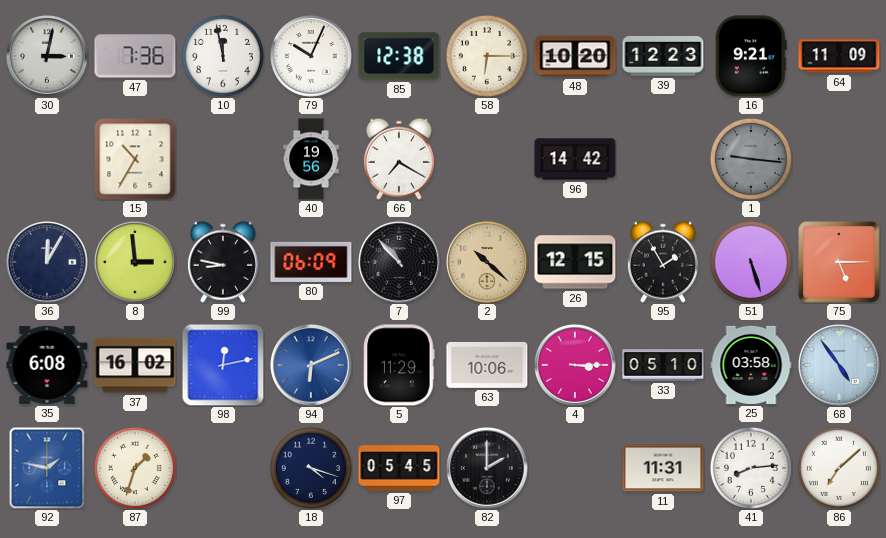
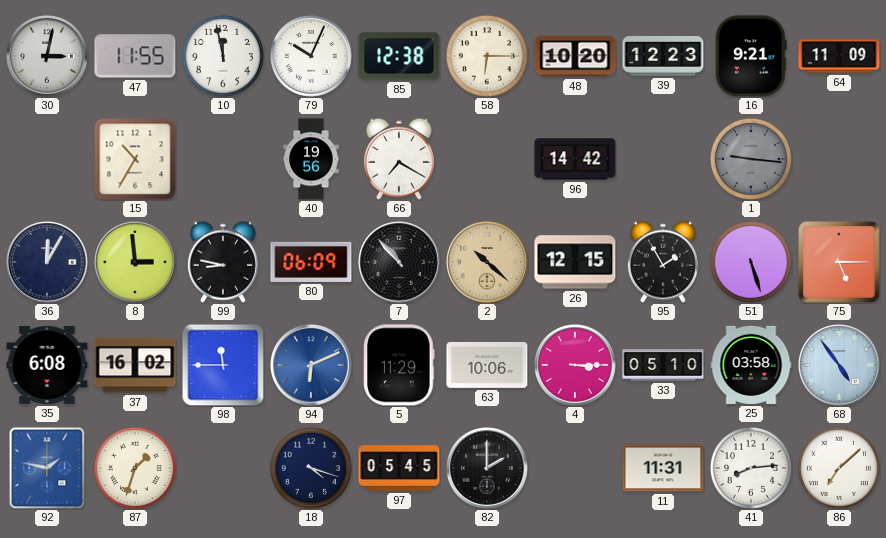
47: 7:36 -> 11:55
98: 12:13 -> 11:45
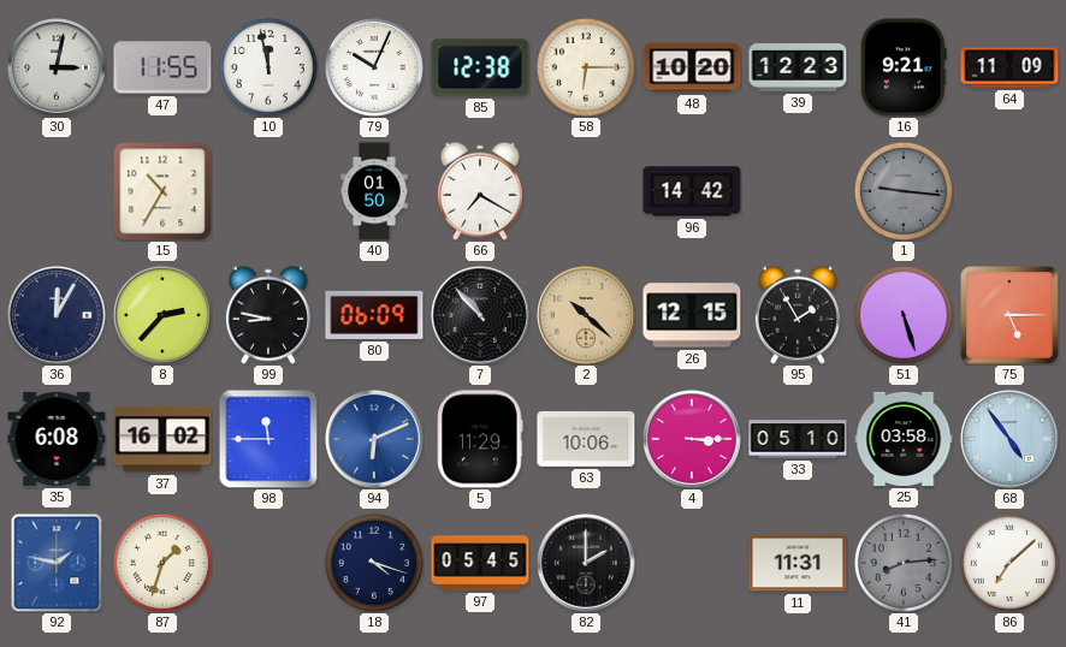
40: 19:56 -> 01:50
8: 2:59 -> 2:37
41 dial: white -> grey
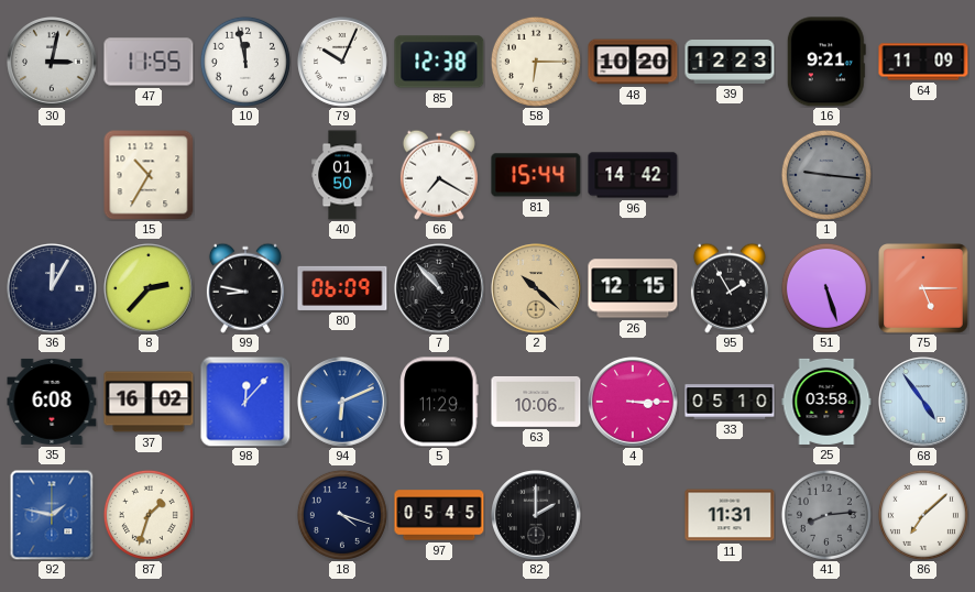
81: none -> 15:44
98: 11:45 -> 12:07
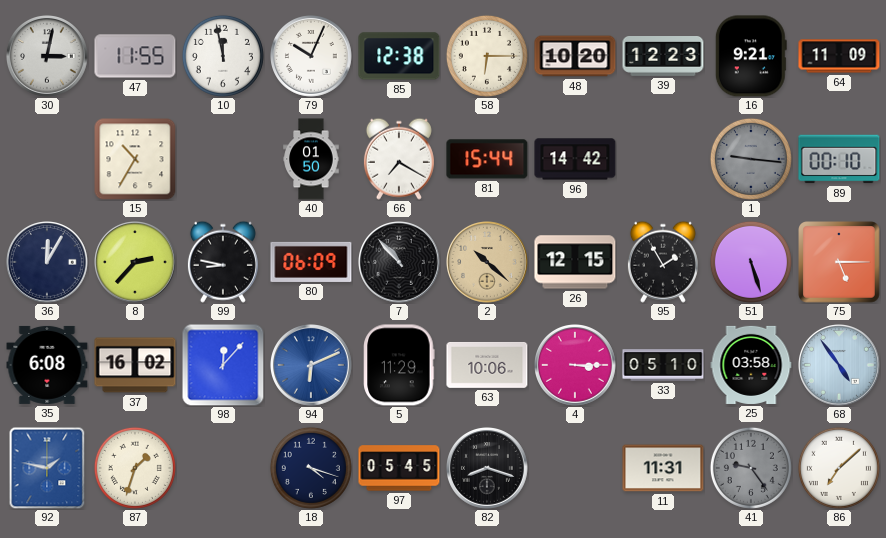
89: none -> 00:10
82: 2:00 -> 8:18
41: 8:14 -> 9:24
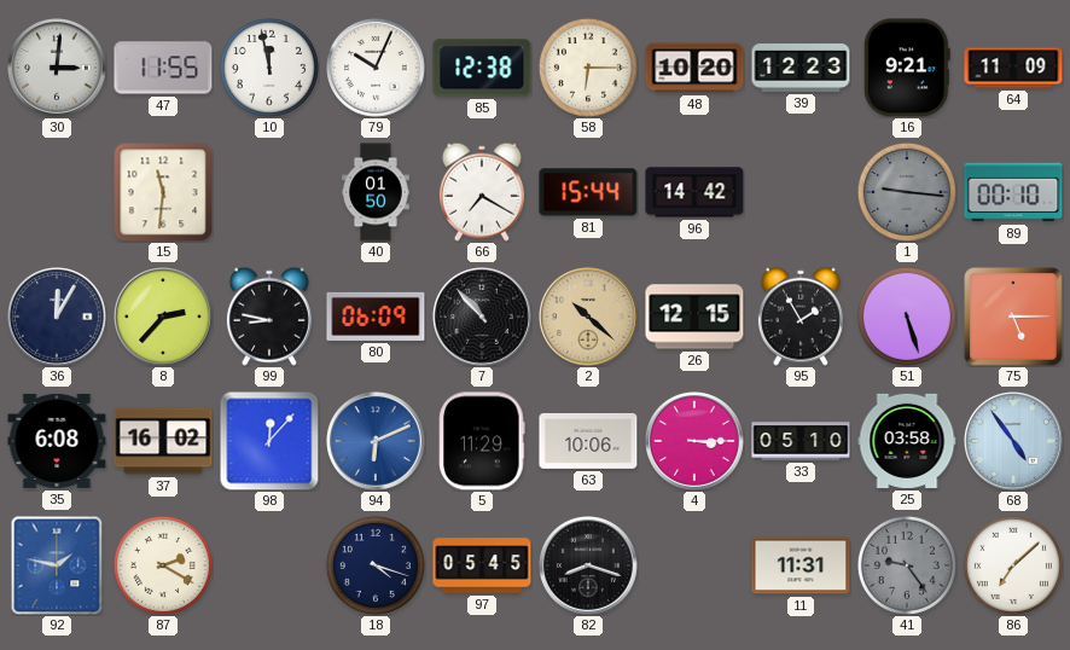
30: 3:02 -> 3:01
15: 10:35 -> 11:31
87: 1:33 -> 2:20
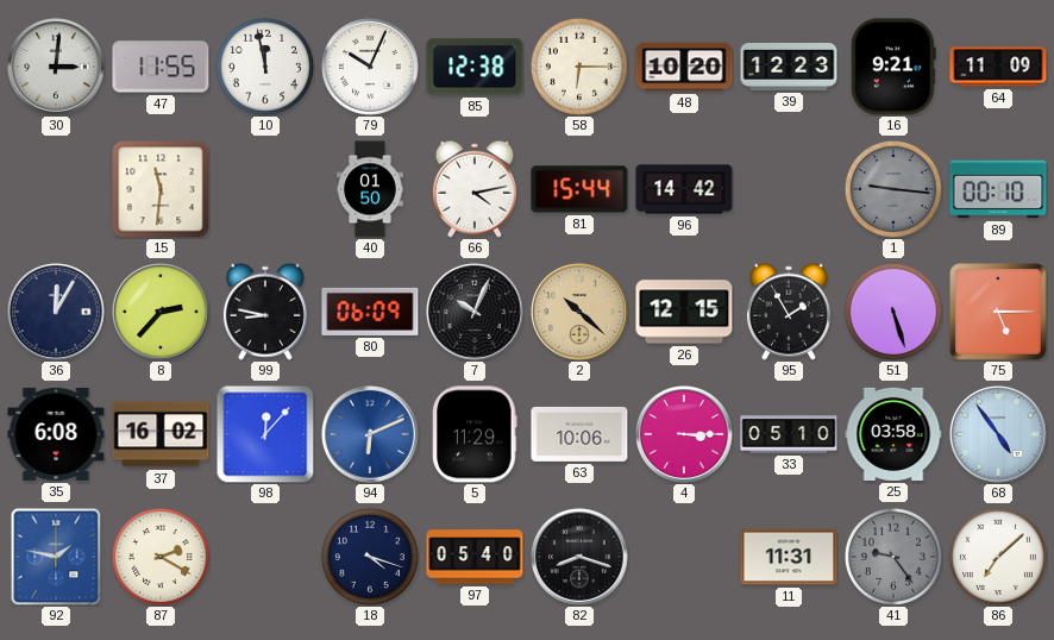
66: 7:20 -> 4:13
7: 10:53 -> 10:04
97: 05:45 -> 05:40
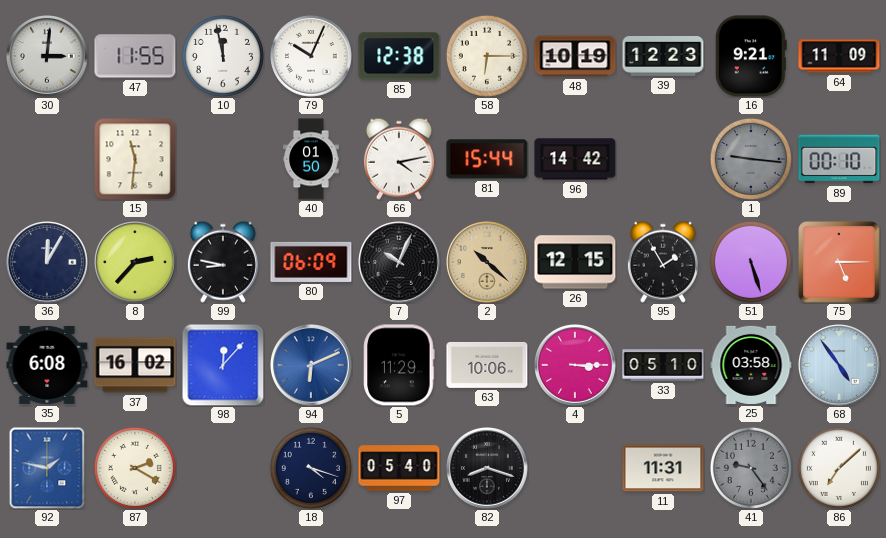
48: 10:20 -> 10:19
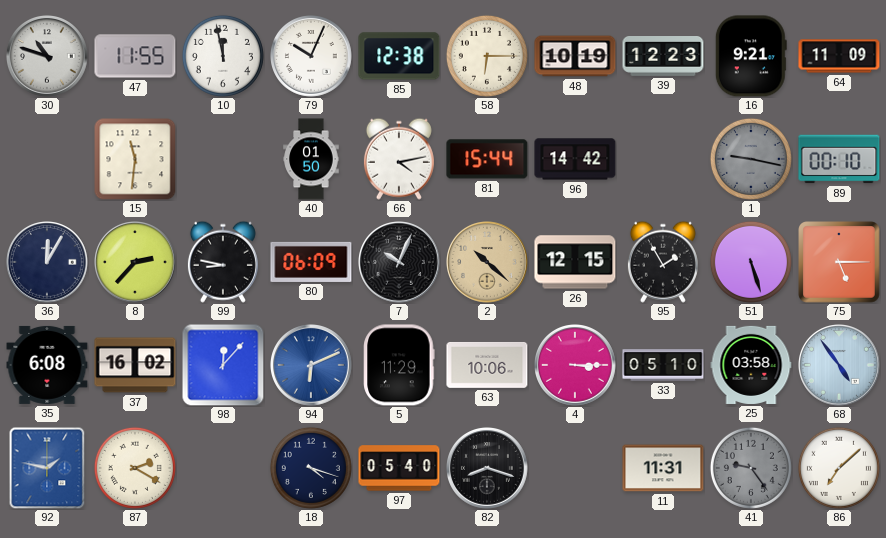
30: 3:01 -> 10:48
1: 9:16 -> 9:17
